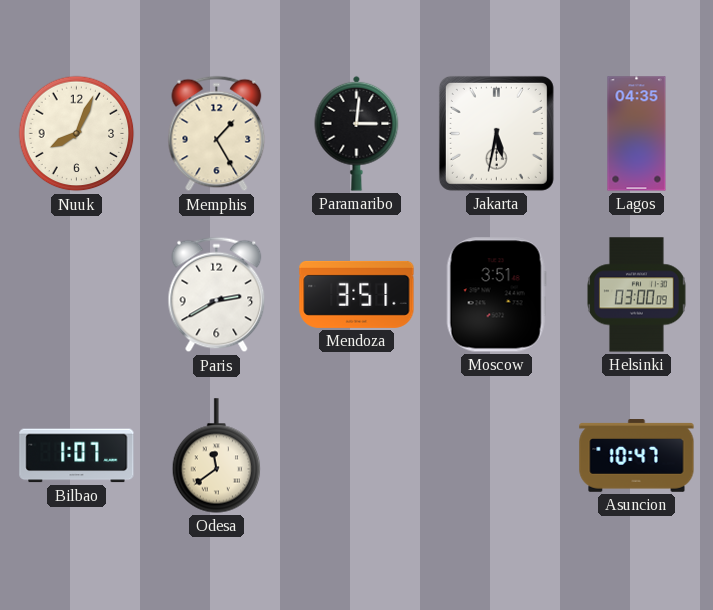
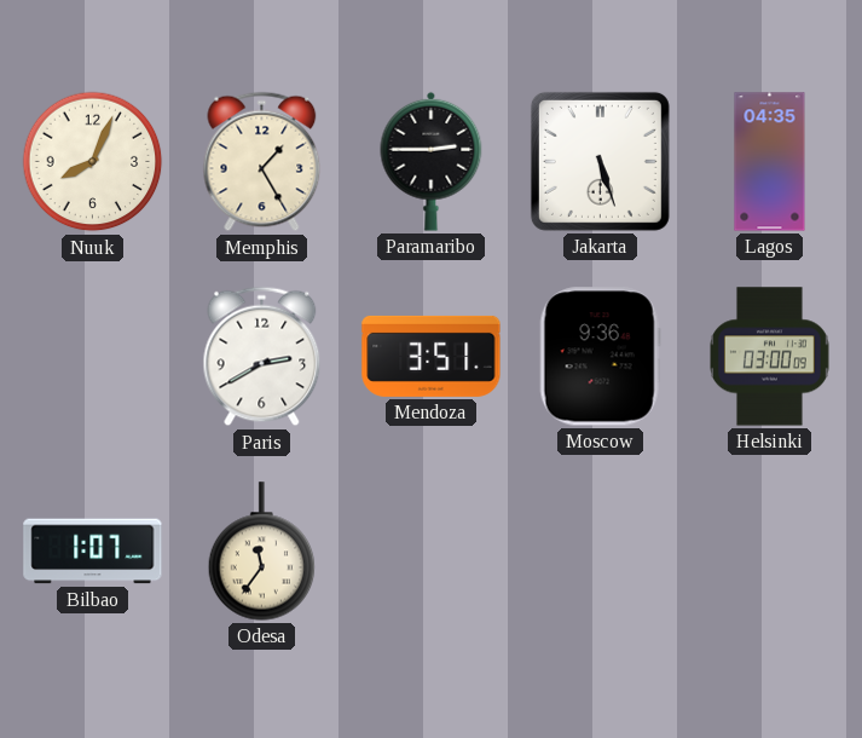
Paramaribo: 3:01 -> 2:45
Jakarta: 5:32 -> 5:27
Moscow: 3:51 -> 9:36
Odesa: 11:39 -> 11:36
Asuncion: 10:47 -> none
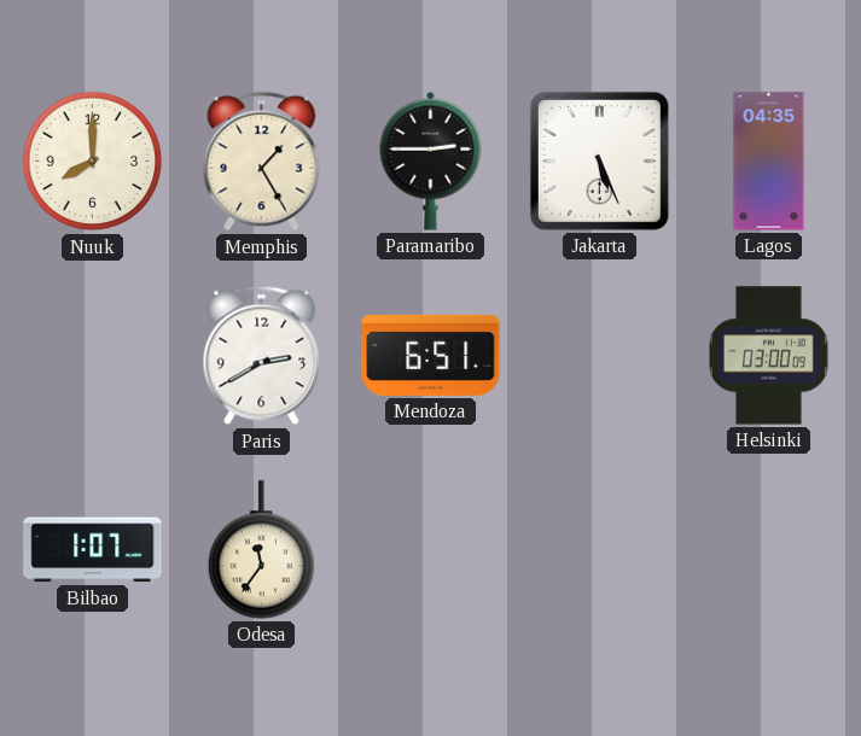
Nuuk: 8:04 -> 8:00
Jakarta: 5:27 -> 5:26
Mendoza: 3:51 -> 6:51
Moscow: 9:36 -> none
